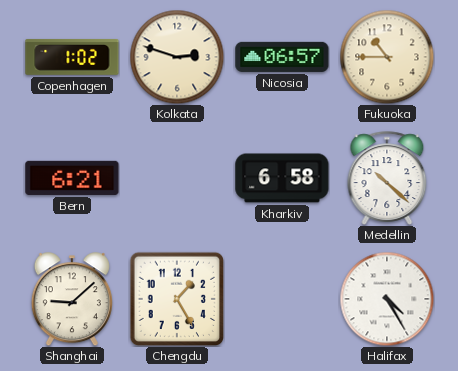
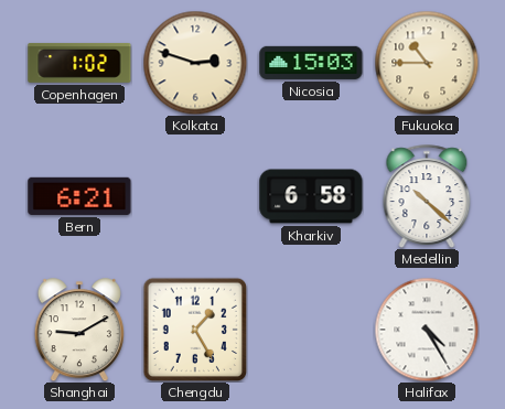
Nicosia: 06:57 -> 15:03
Shanghai: 9:08 -> 9:10
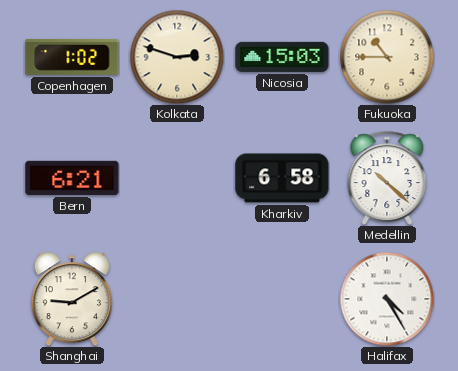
Chengdu: 1:25 -> none
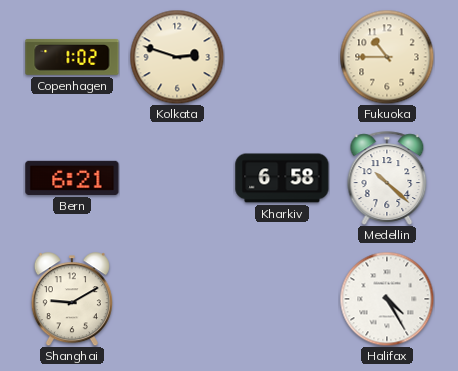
Nicosia: 15:03 -> none
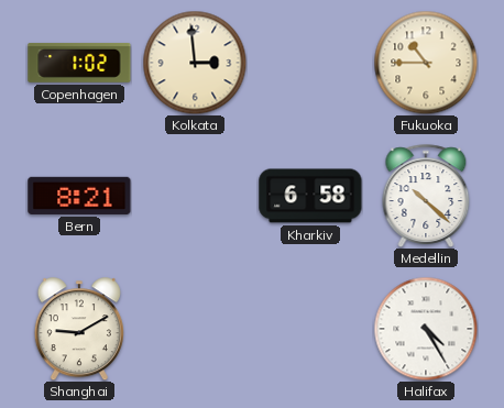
Kolkata: 2:48 -> 2:59
Bern: 6:21 -> 8:21
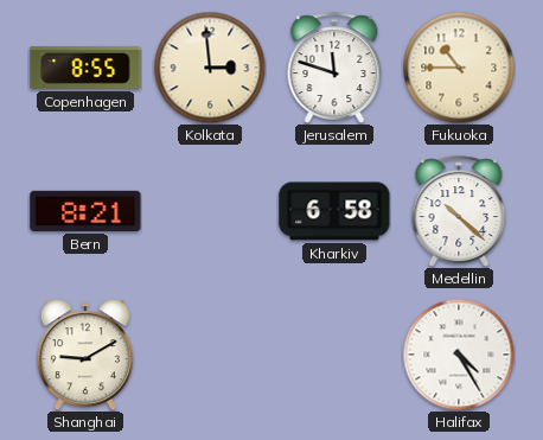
Copenhagen: 1:02 -> 8:55
Jerusalem: none -> 11:48
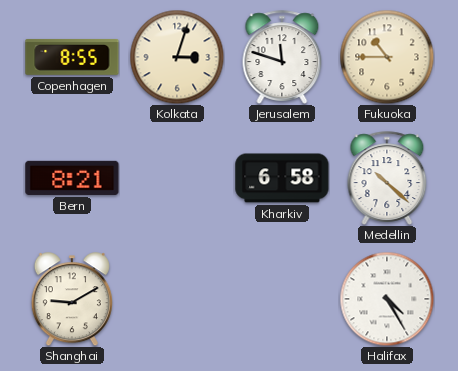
Kolkata: 2:59 -> 3:03
